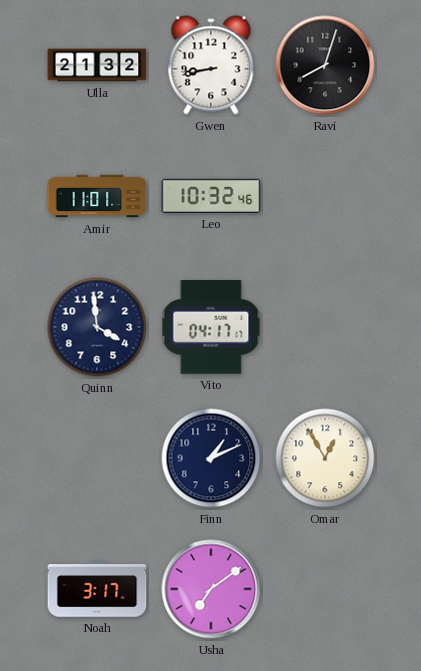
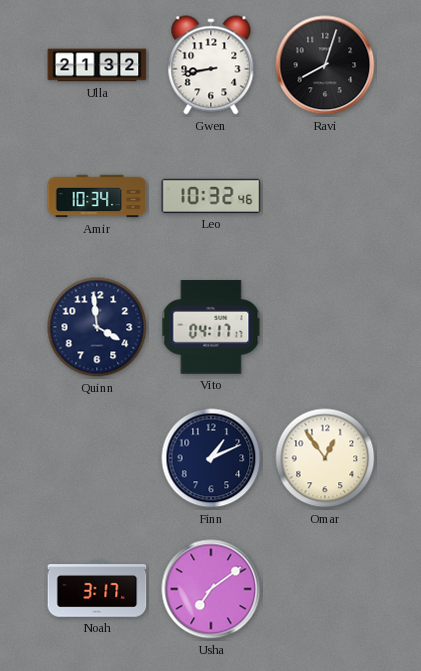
Amir: 11:01 -> 10:34
Omar: 12:55 -> 12:54
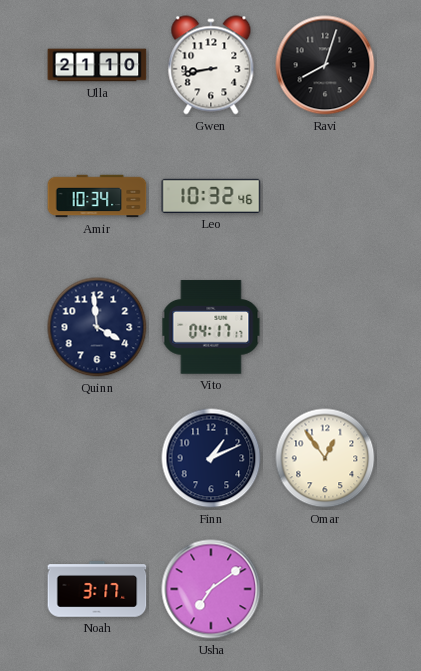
Ulla: 21:32 -> 21:10
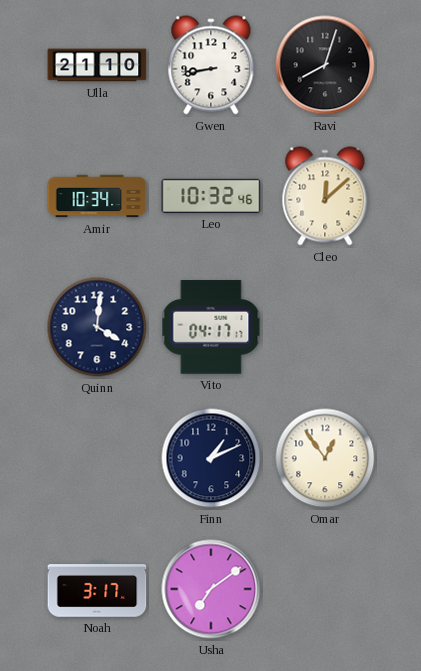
Cleo: none -> 12:08
Quinn: 3:59 -> 4:01
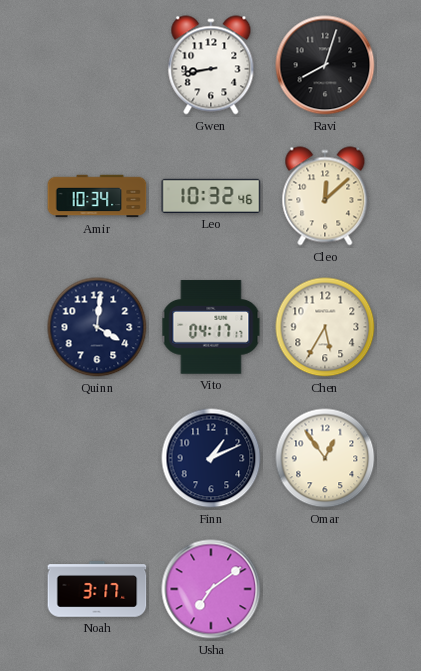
Ulla: 21:10 -> none
Chen: none -> 5:35
